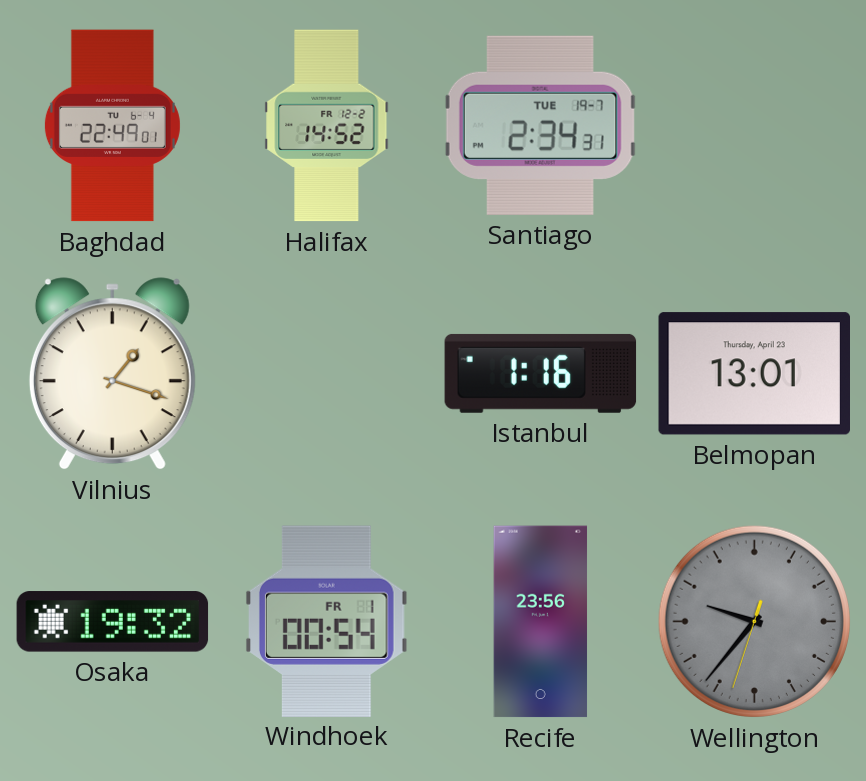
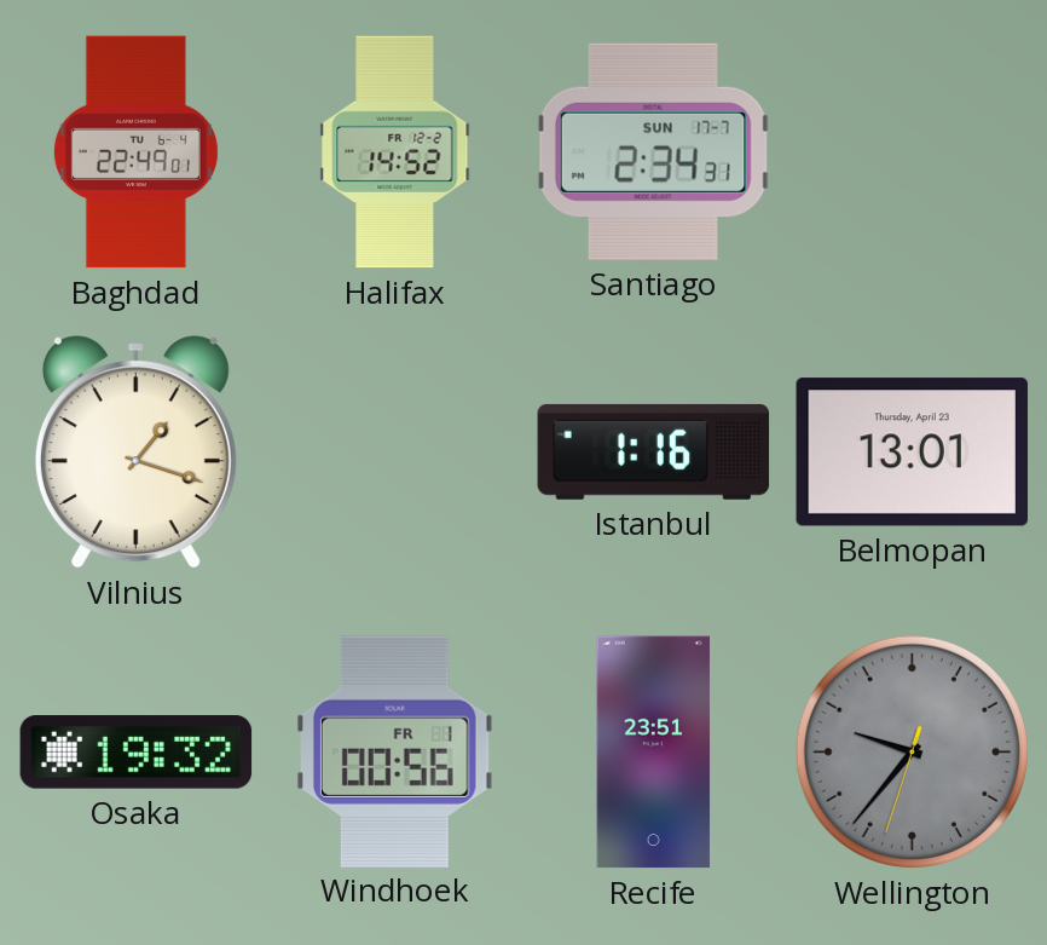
Santiago date: TUE 19-7 -> SUN 17-7
Windhoek: 00:54 -> 00:56
Recife: 23:56 -> 23:51
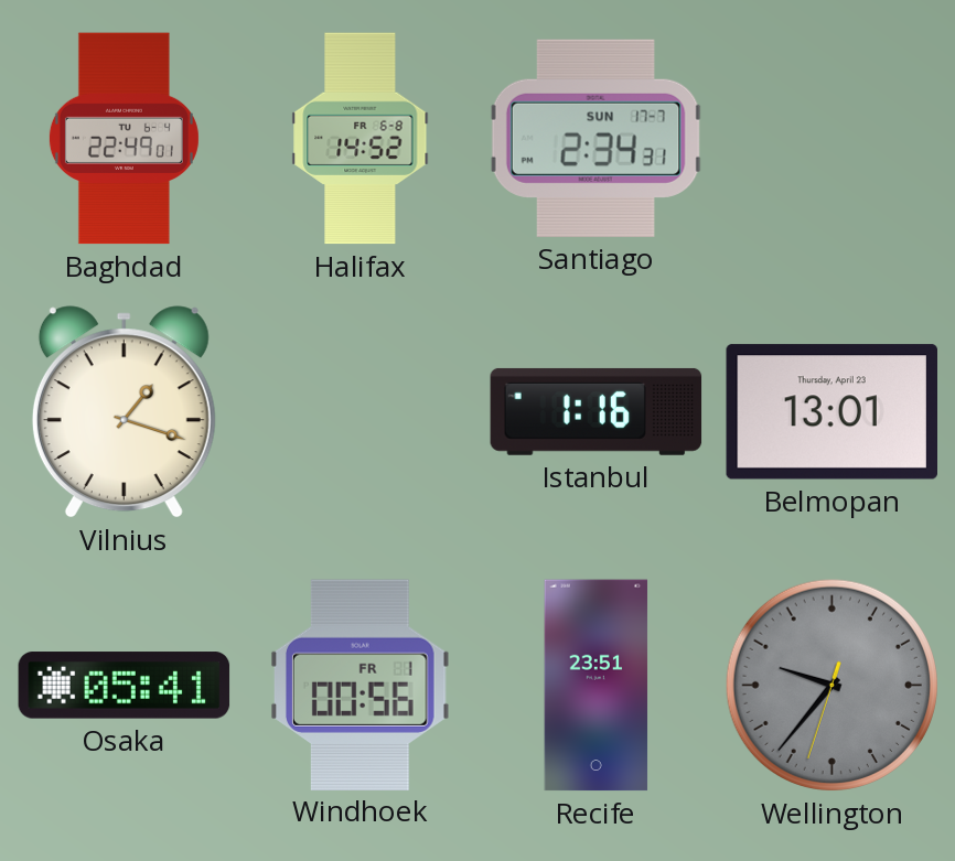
Halifax date: FR 12-2 -> FR 6-8
Osaka: 19:32 -> 05:41
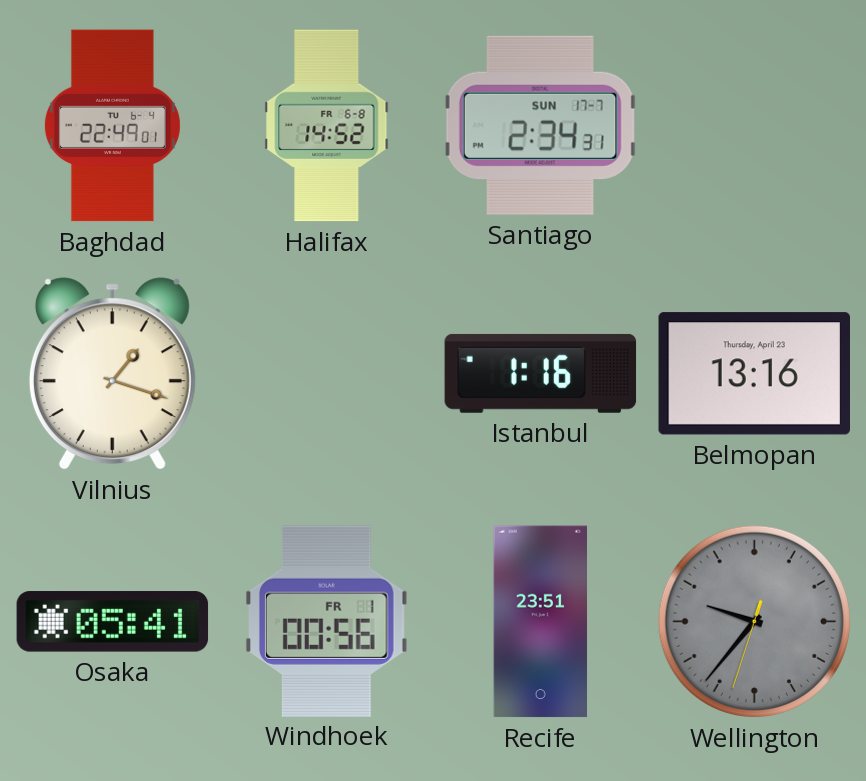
Belmopan: 13:01 -> 13:16
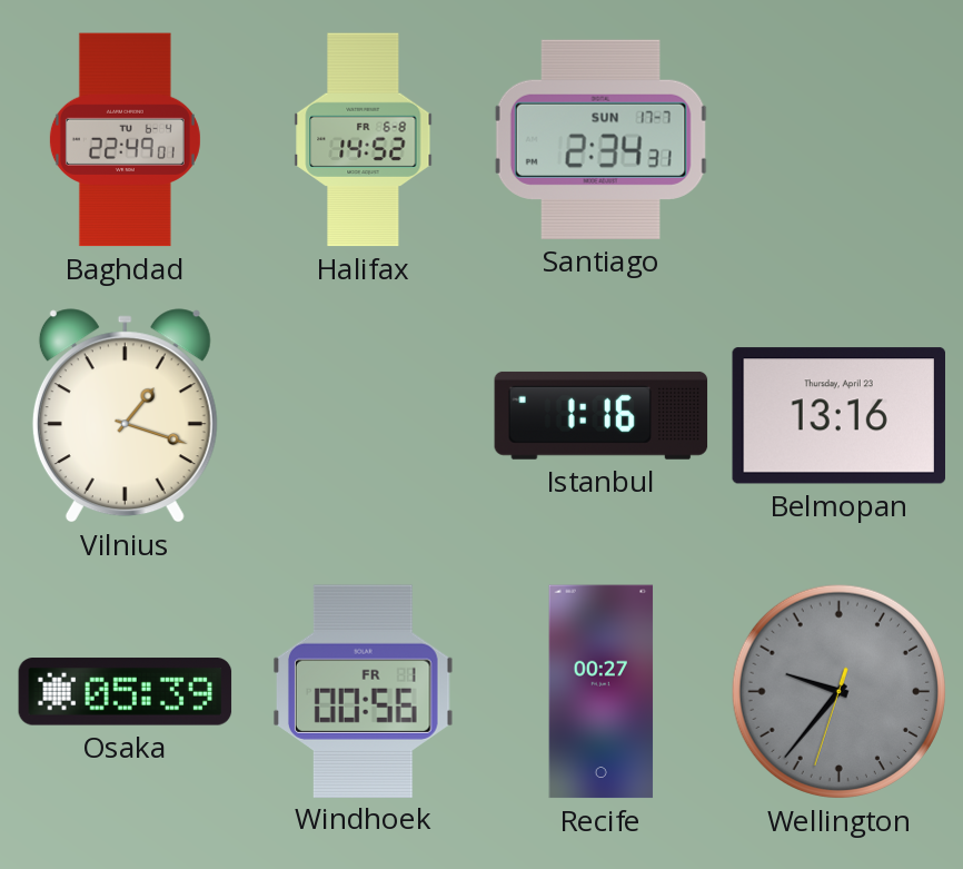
Osaka: 05:41 -> 05:39
Recife: 23:51 -> 00:27
